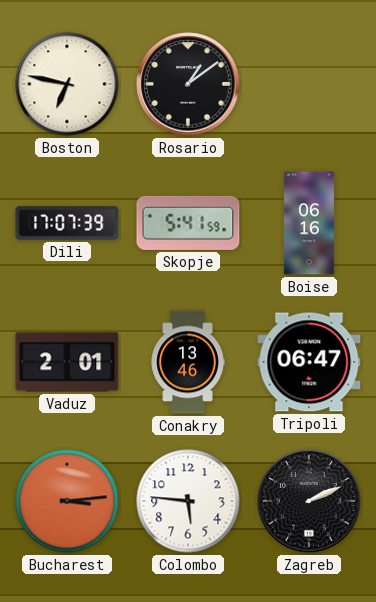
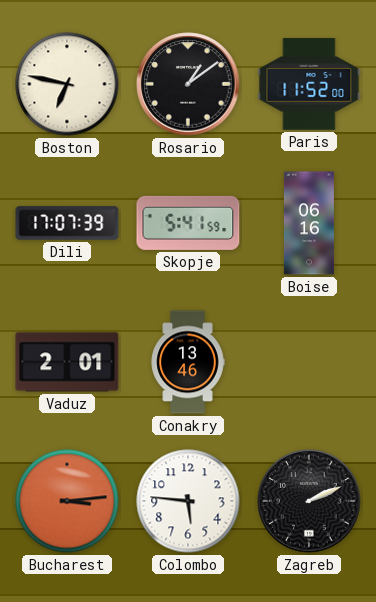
Paris: none -> 11:52
Tripoli: 06:47 -> none
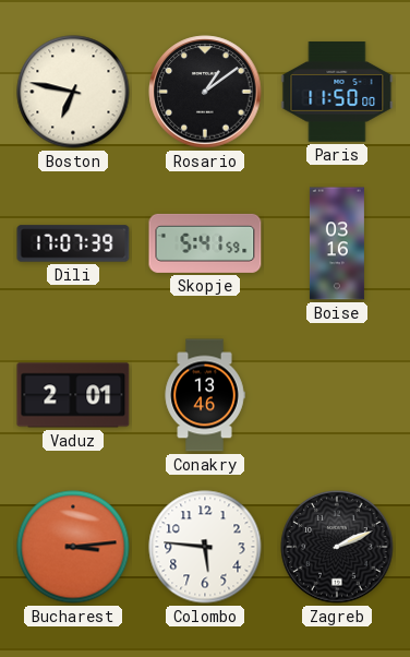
Paris: 11:52 -> 11:50
Boise: 06:16 -> 03:16
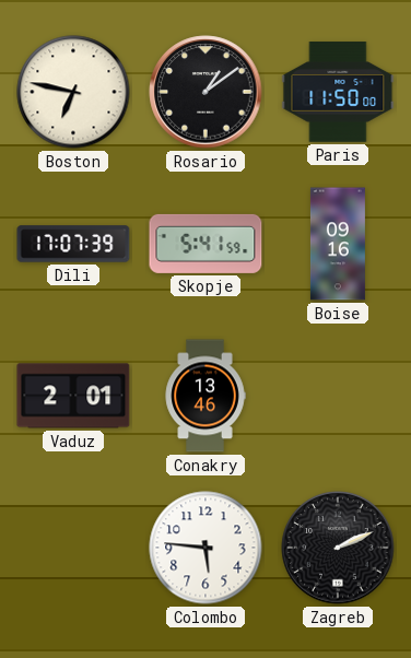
Boise: 03:16 -> 09:16
Bucharest: 3:14 -> none
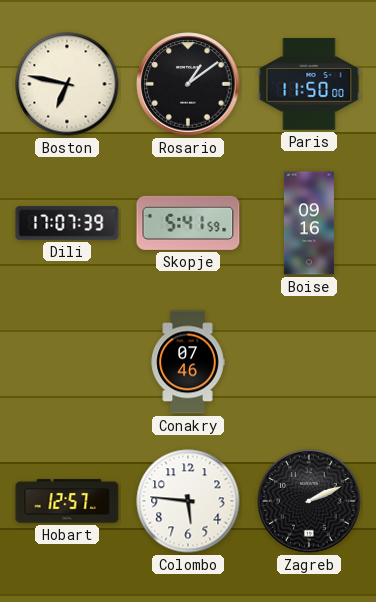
Vaduz: 2:01 -> none
Conakry: 13:46 -> 07:46
Hobart: none -> 12:57
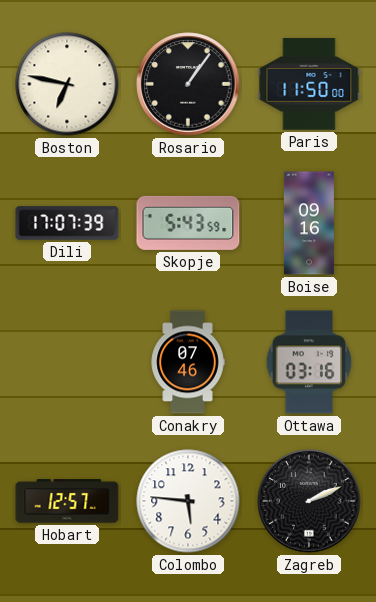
Rosario: 1:09 -> 1:06
Skopje: 5:41 -> 5:43
Ottawa: none -> 03:16
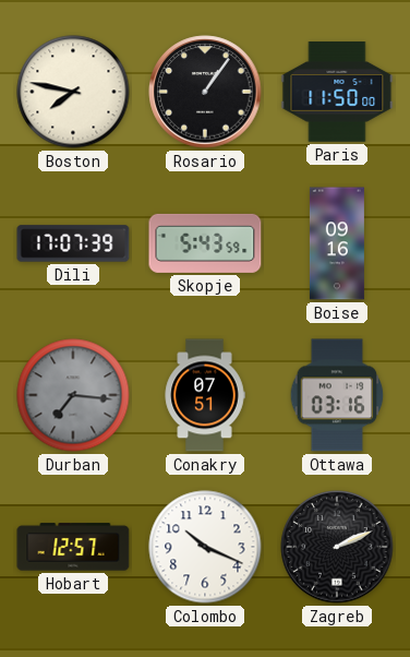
Boston: 6:47 -> 7:47
Durban: none -> 7:16
Conakry: 07:46 -> 07:51
Colombo: 5:46 -> 10:19
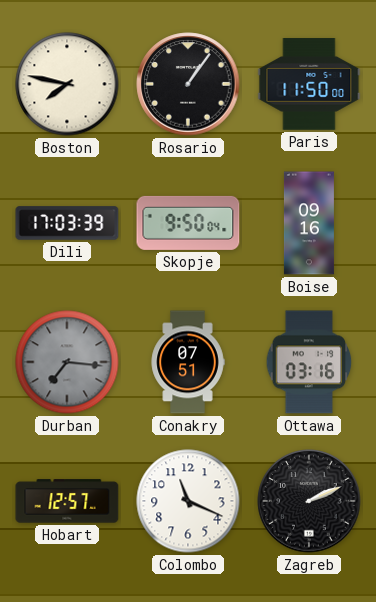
Dili: 17:07 -> 17:03
Skopje: 5:43 -> 9:50
Colombo: 10:19 -> 11:19
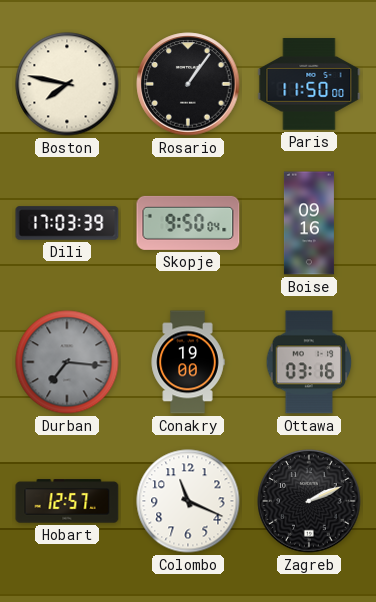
Conakry: 07:51 -> 19:00
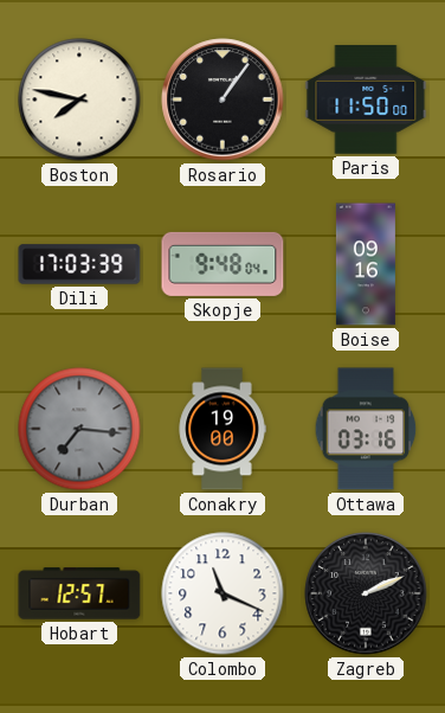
Skopje: 9:50 -> 9:48
